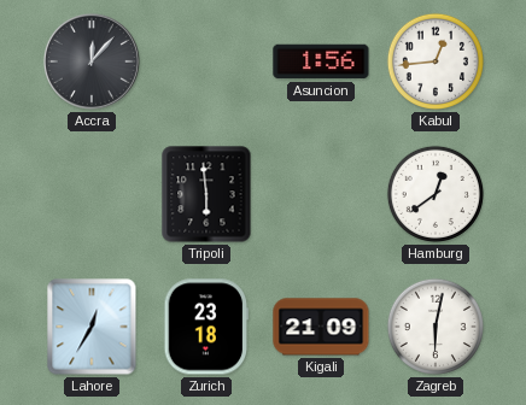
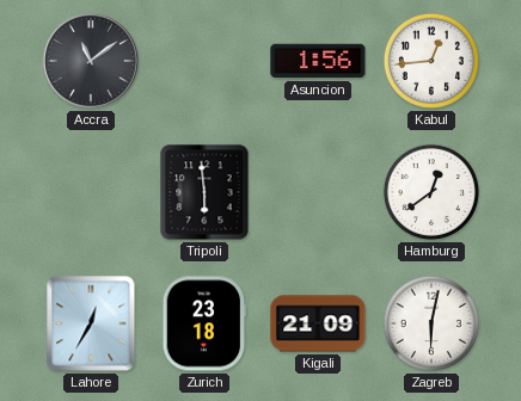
Accra: 12:07 -> 11:09
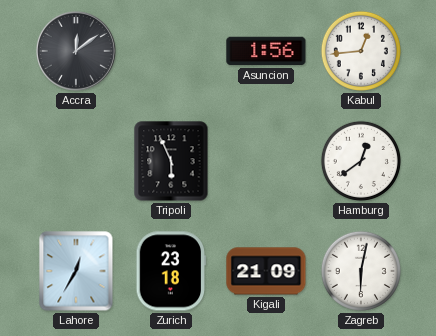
Accra: 11:09 -> 12:09
Tripoli: 5:59 -> 5:56
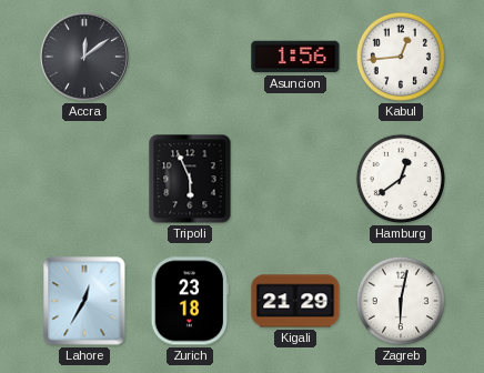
Kigali: 21:09 -> 21:29
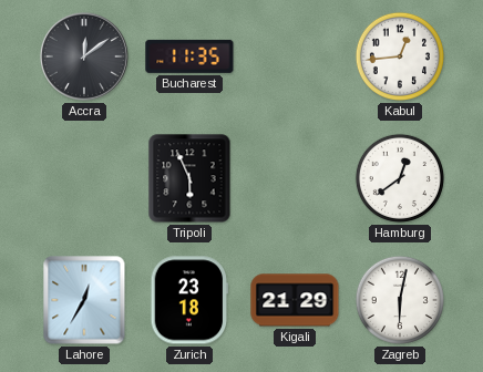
Bucharest: none -> 11:35
Asuncion: 1:56 -> none
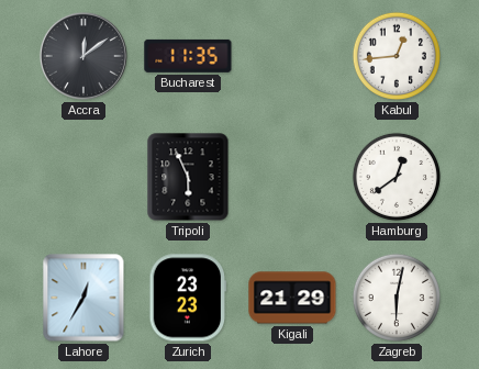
Zurich: 23:18 -> 23:23
